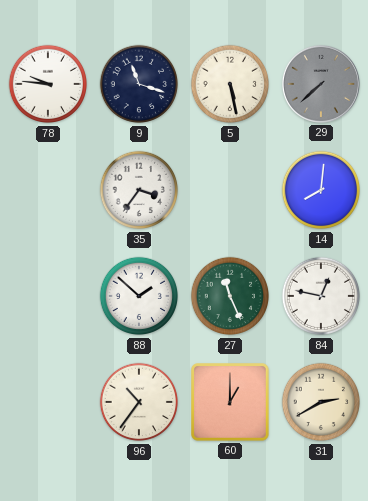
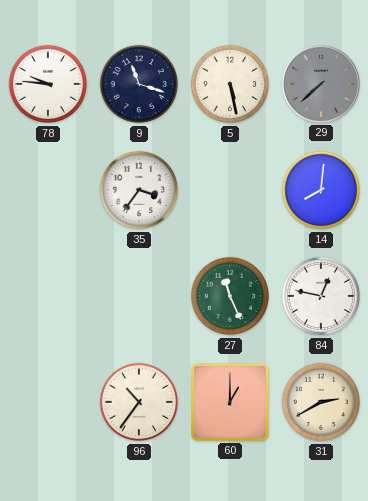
88: 1:52 -> none
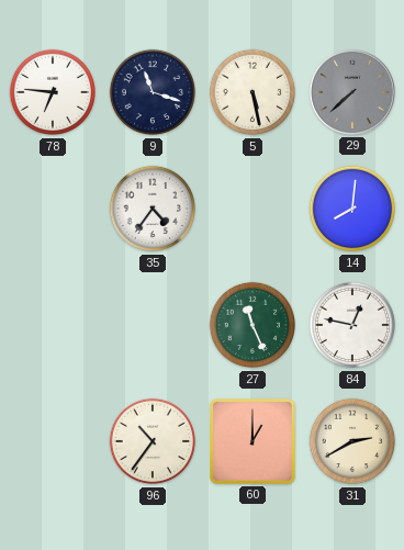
78: 9:46 -> 6:46
35: 3:36 -> 4:36
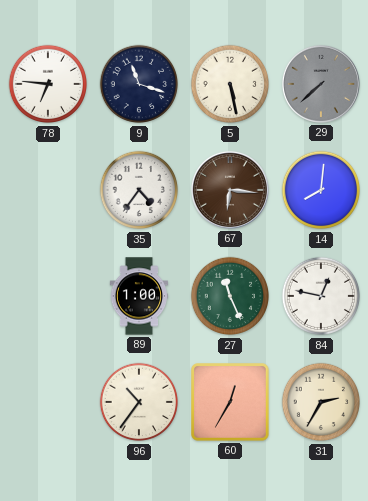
67: none -> 6:16
89: none -> 1:00
60: 1:00 -> 12:35
31: 2:40 -> 2:35
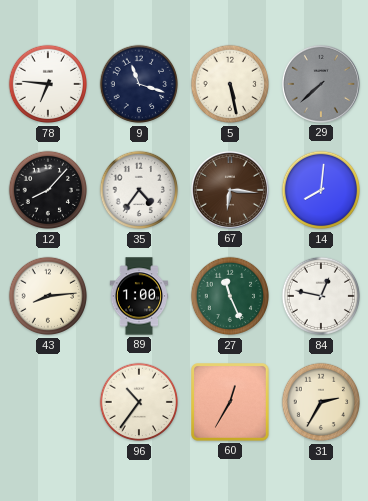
12: none -> 8:07
43: none -> 8:14
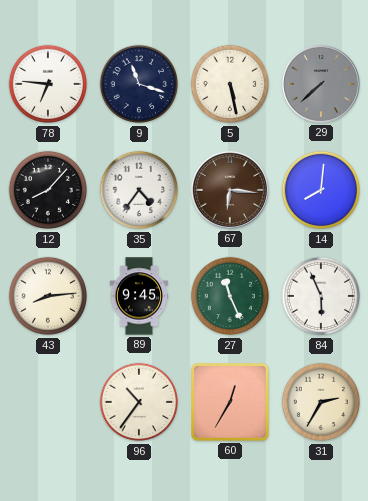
89: 1:00 -> 9:45
84: 12:47 -> 5:56
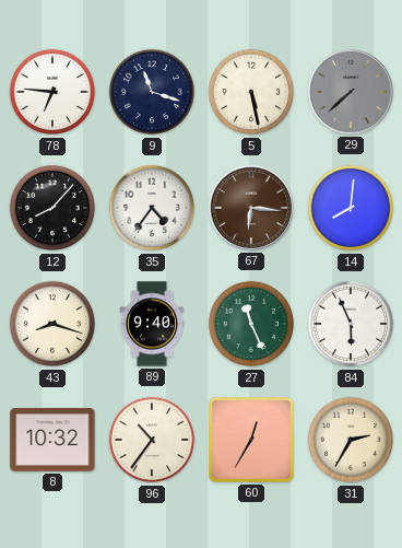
43: 8:14 -> 8:18
89: 9:45 -> 9:40
8: none -> 10:32
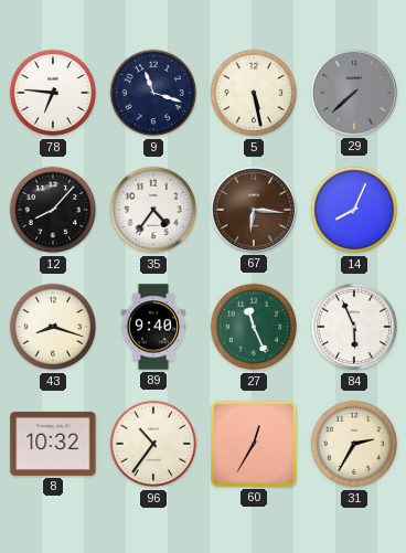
14: 8:01 -> 8:04
